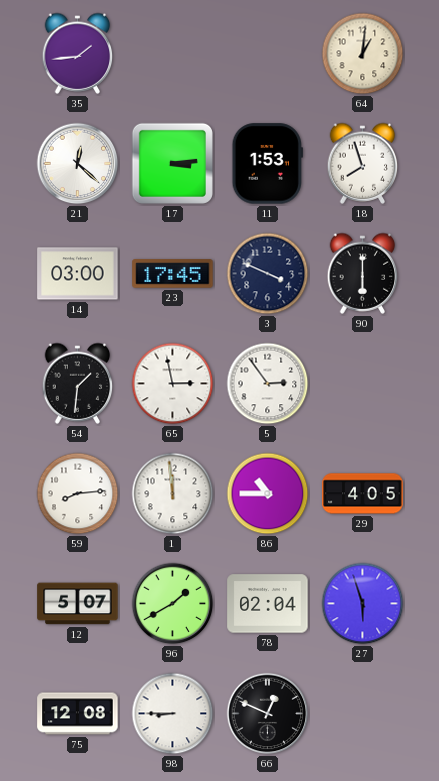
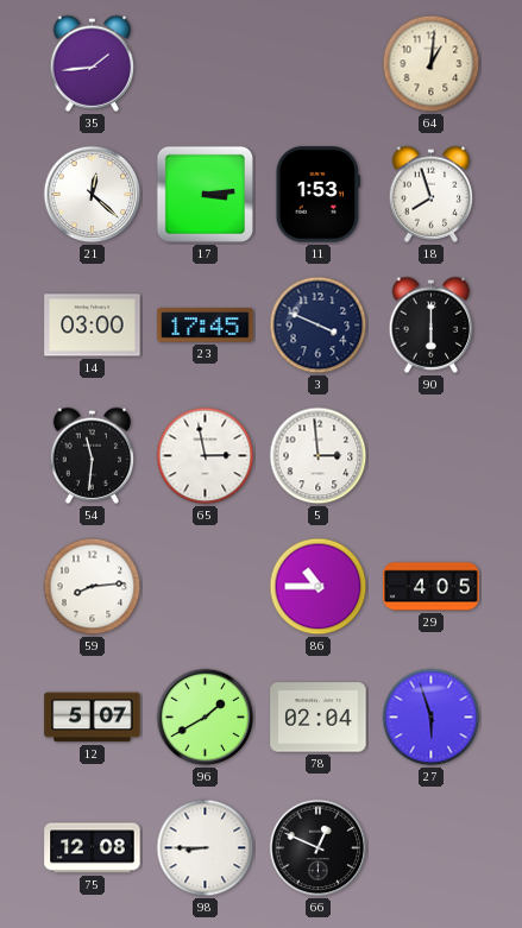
54: 1:31 -> 11:31
5: 2:54 -> 2:59
1: 11:59 -> none
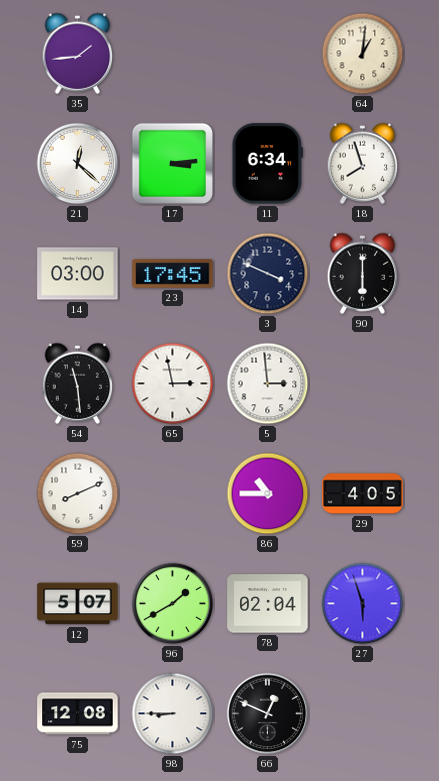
11: 1:53 -> 6:34
54: 11:31 -> 11:29
59: 8:14 -> 8:11
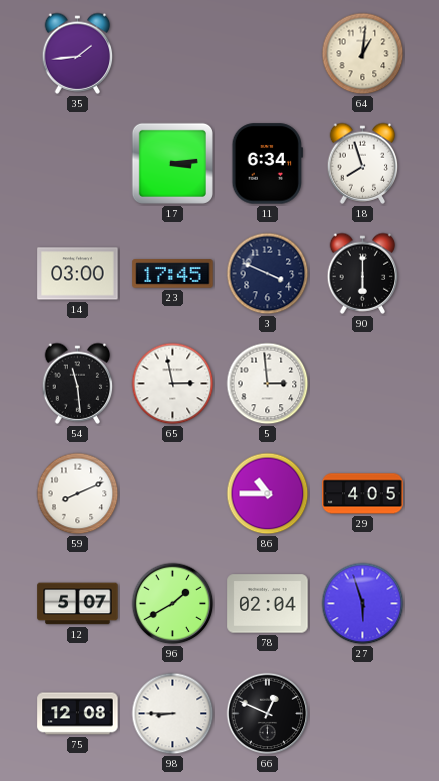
21: 12:22 -> none
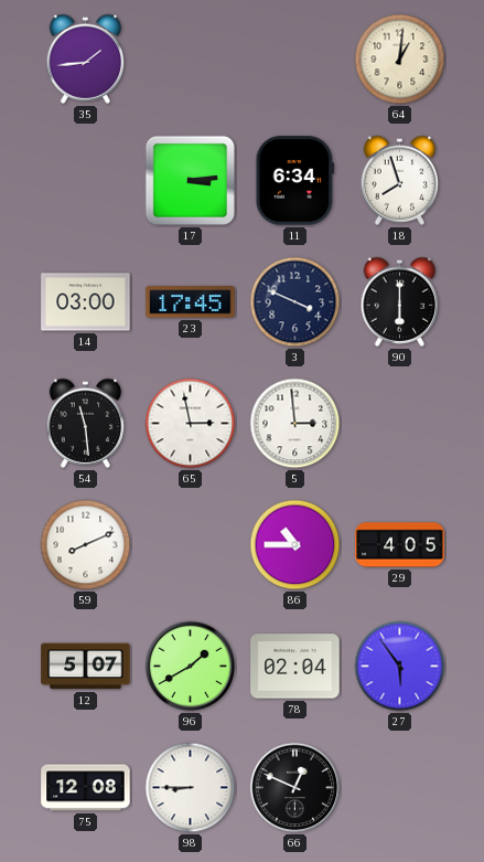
27: 5:57 -> 5:54
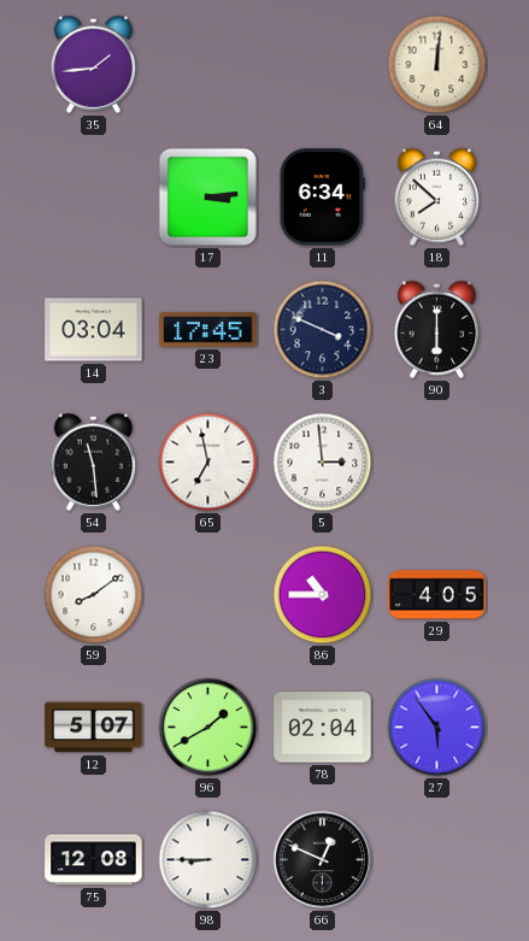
64: 1:01 -> 12:01
18: 7:57 -> 7:52
14: 03:00 -> 03:04
65: 2:58 -> 6:58
59: 8:11 -> 8:09
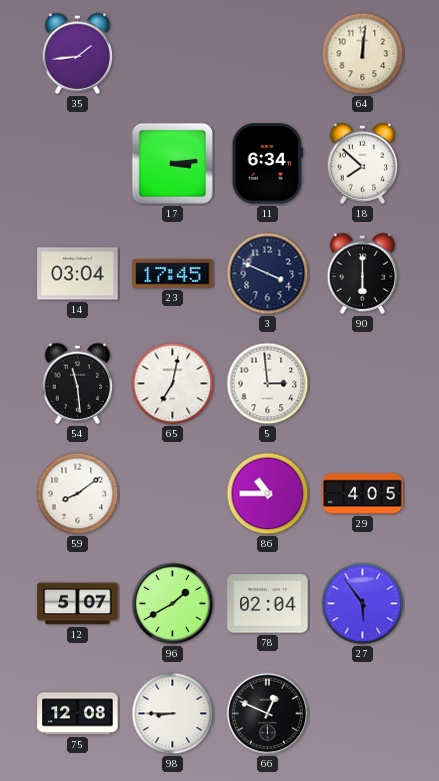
65: 6:58 -> 7:02
